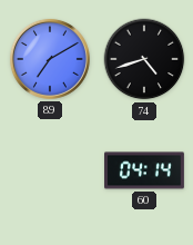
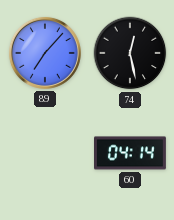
89: 7:10 -> 7:07
74: 4:42 -> 12:28
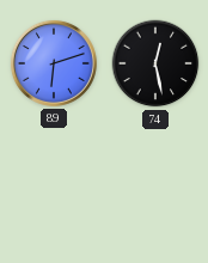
89: 7:07 -> 6:12
60: 04:14 -> none
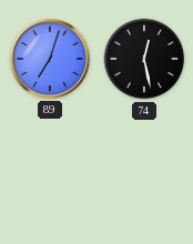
89: 6:12 -> 7:03
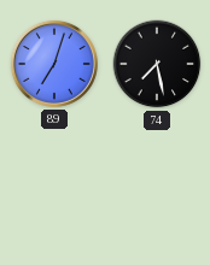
74: 12:28 -> 7:28
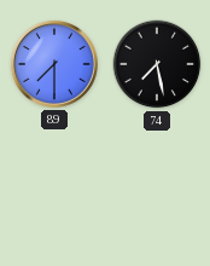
89: 7:03 -> 7:30
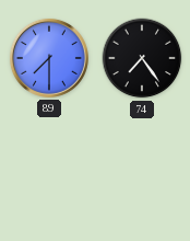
74: 7:28 -> 7:24
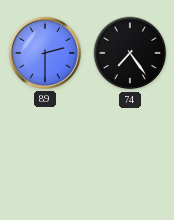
89: 7:30 -> 2:30
